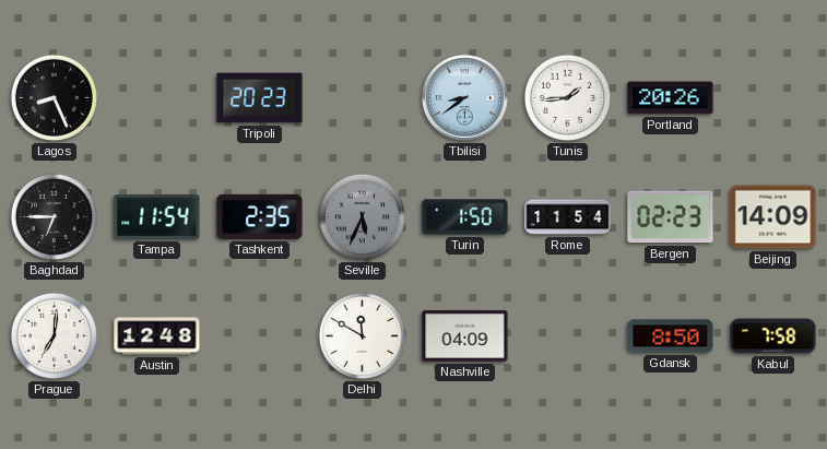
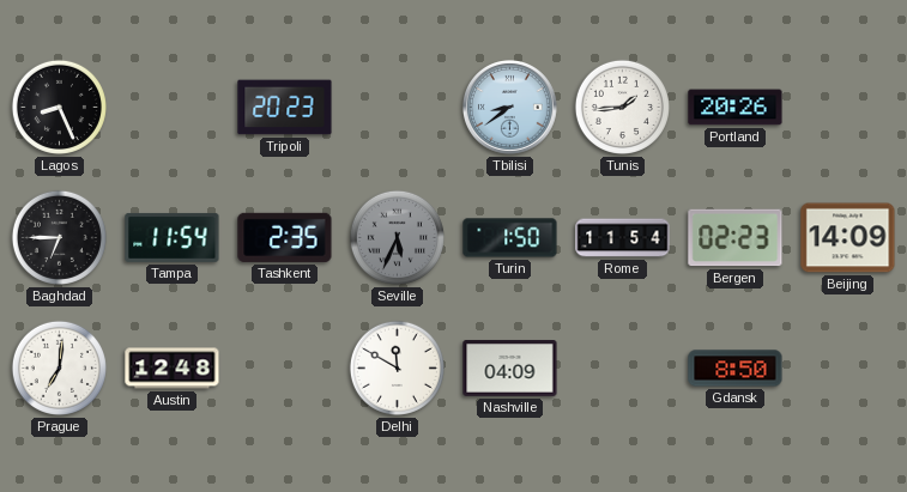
Kabul: 7:58 -> none
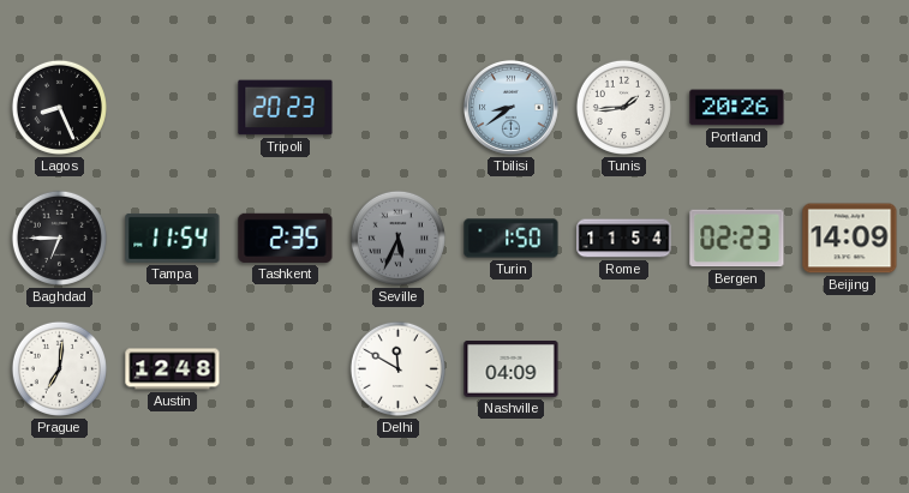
Gdansk: 8:50 -> none
